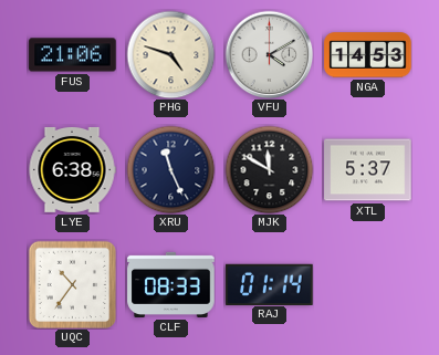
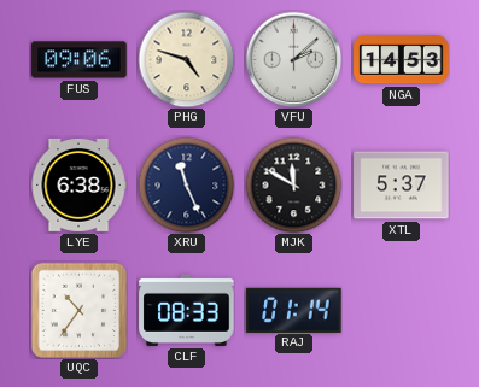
FUS: 21:06 -> 09:06
VFU: 4:10 -> 2:08
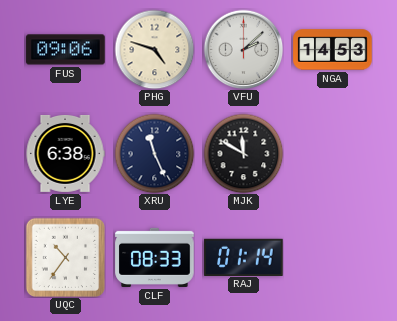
XTL: 5:37 -> none
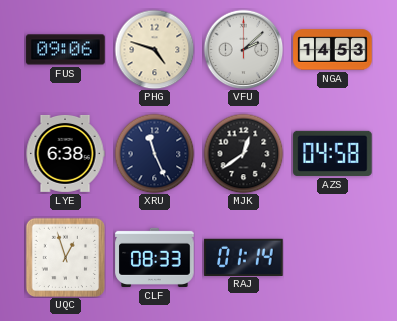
MJK: 11:50 -> 12:39
AZS: none -> 04:58
UQC: 10:36 -> 12:57
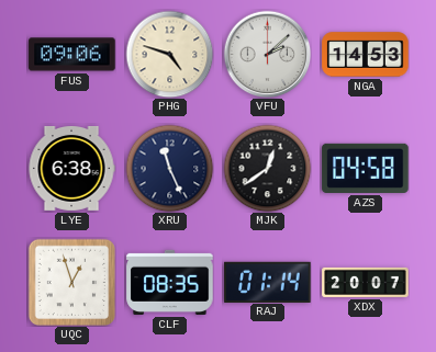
CLF: 08:33 -> 08:35
XDX: none -> 20:07
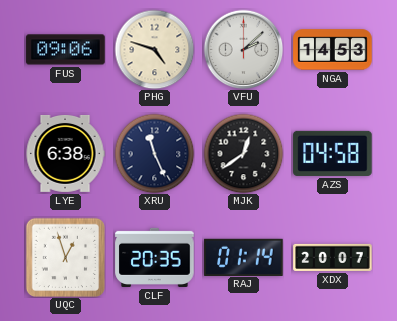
CLF: 08:35 -> 20:35
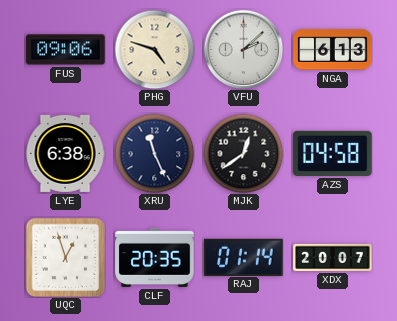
NGA: 14:53 -> 6:13
